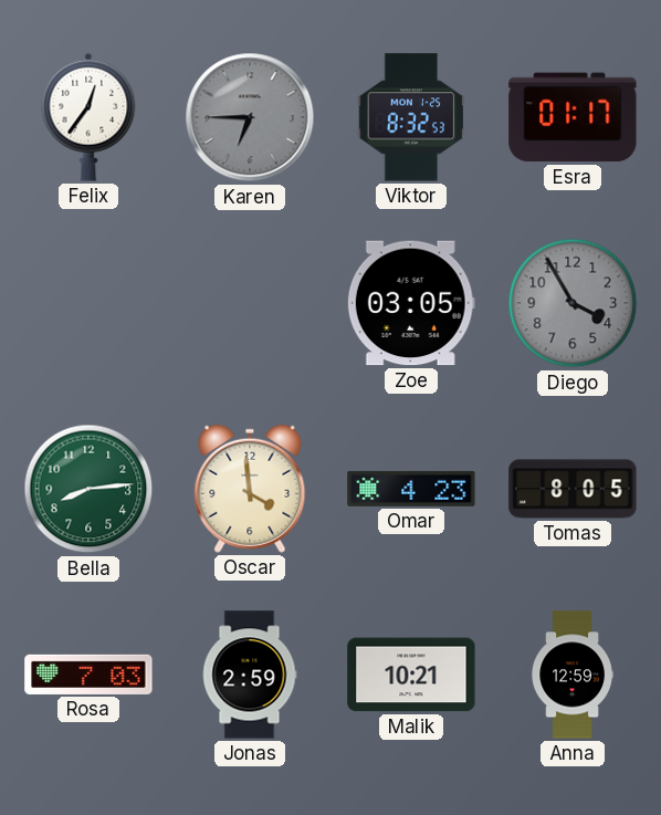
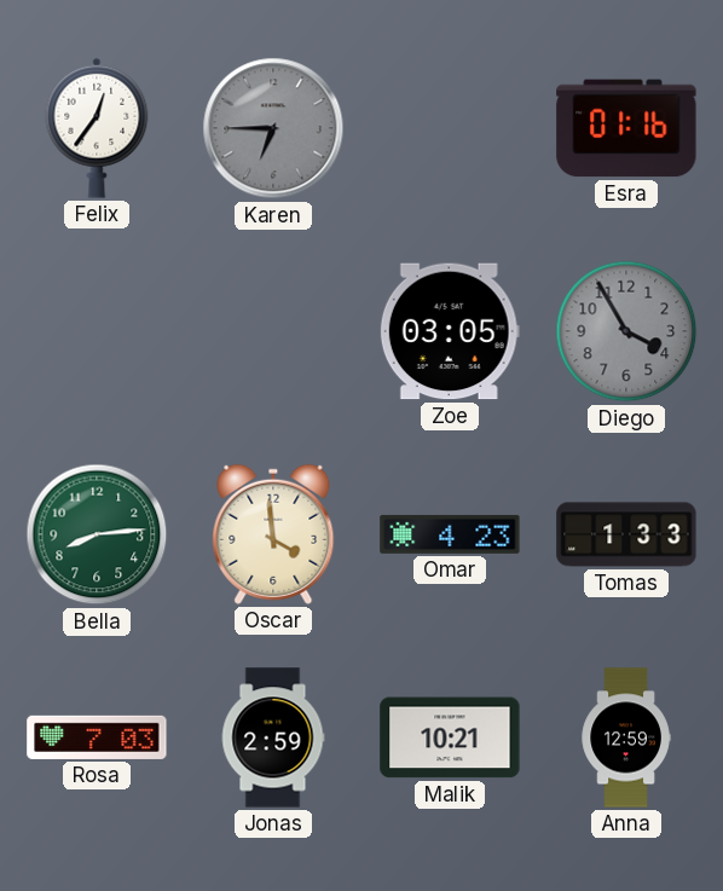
Viktor: 8:32 -> none
Esra: 01:17 -> 01:16
Tomas: 8:05 -> 1:33
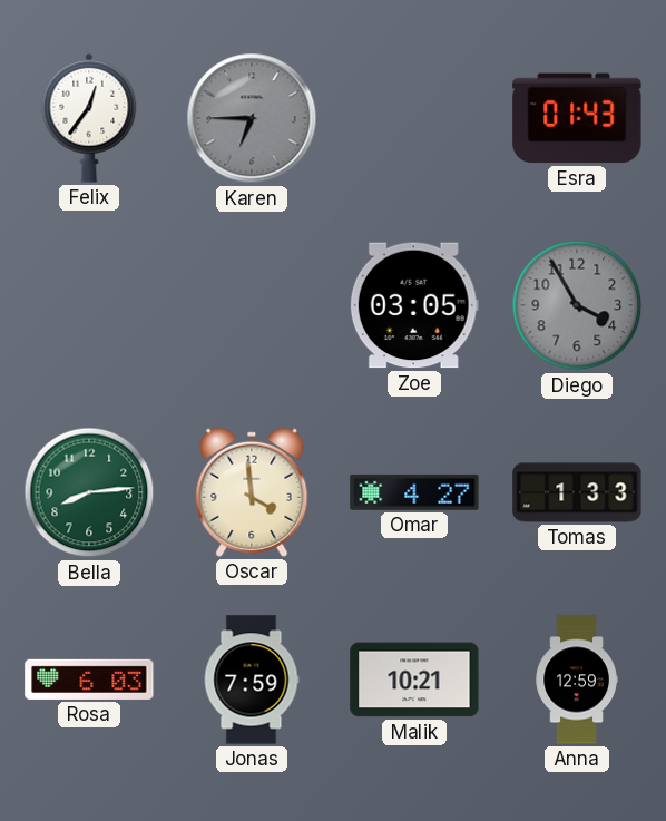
Esra: 01:16 -> 01:43
Omar: 4:23 -> 4:27
Rosa: 7:03 -> 6:03
Jonas: 2:59 -> 7:59
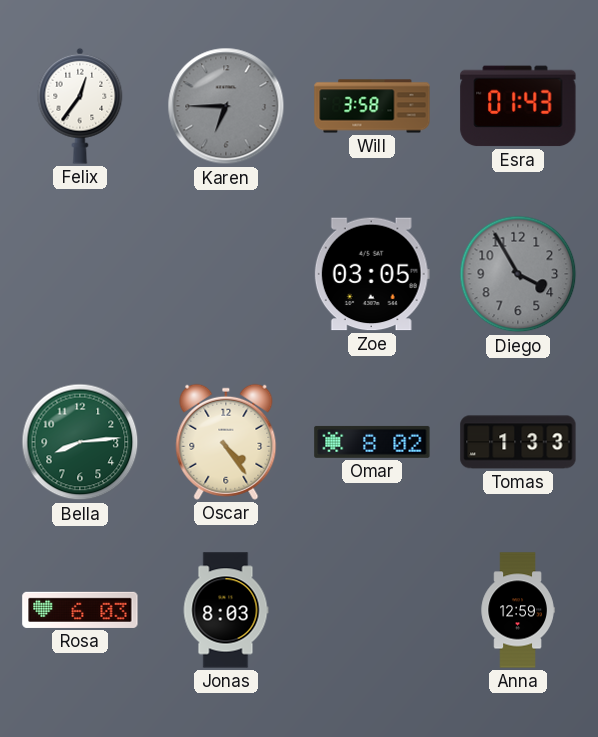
Will: none -> 3:58
Oscar: 3:59 -> 4:24
Omar: 4:27 -> 8:02
Jonas: 7:59 -> 8:03
Malik: 10:21 -> none
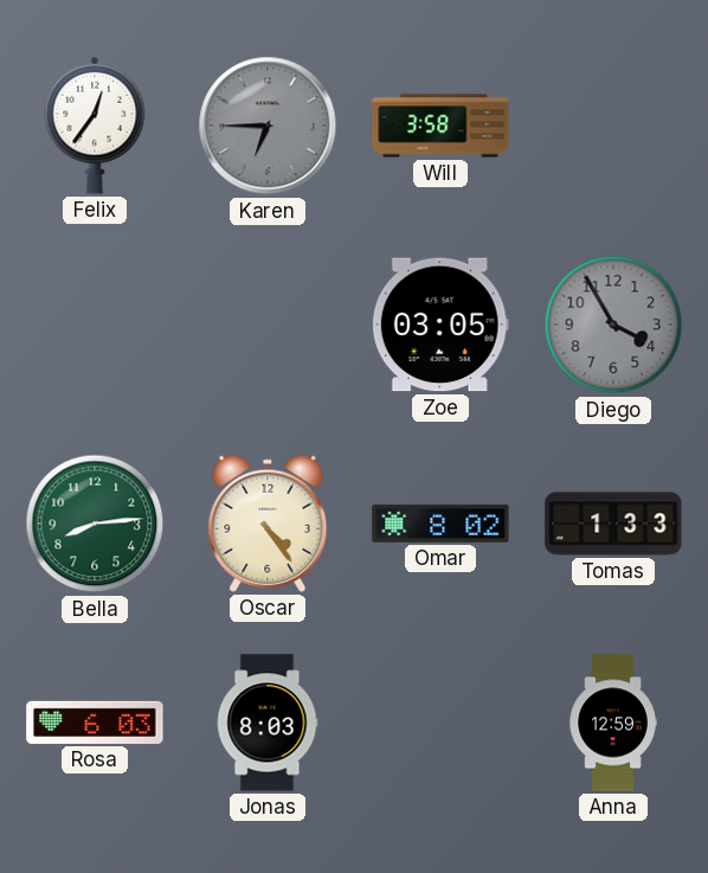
Esra: 01:43 -> none
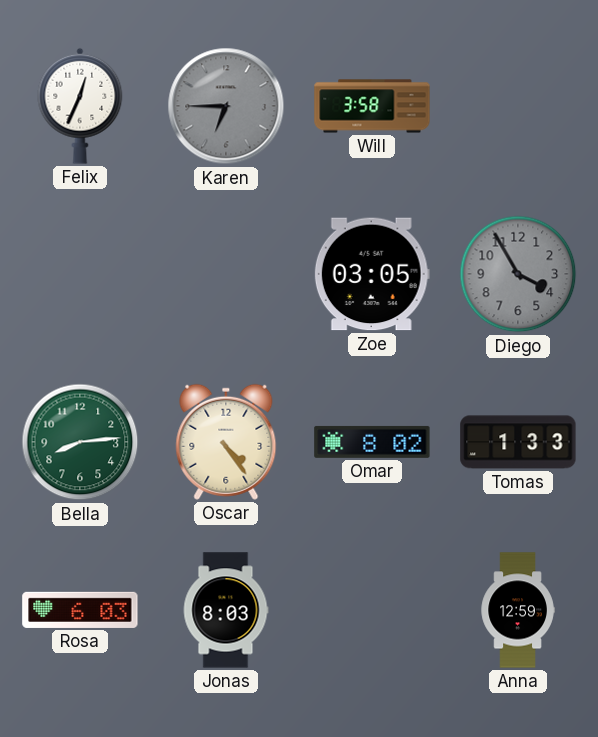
Felix: 12:36 -> 12:34
